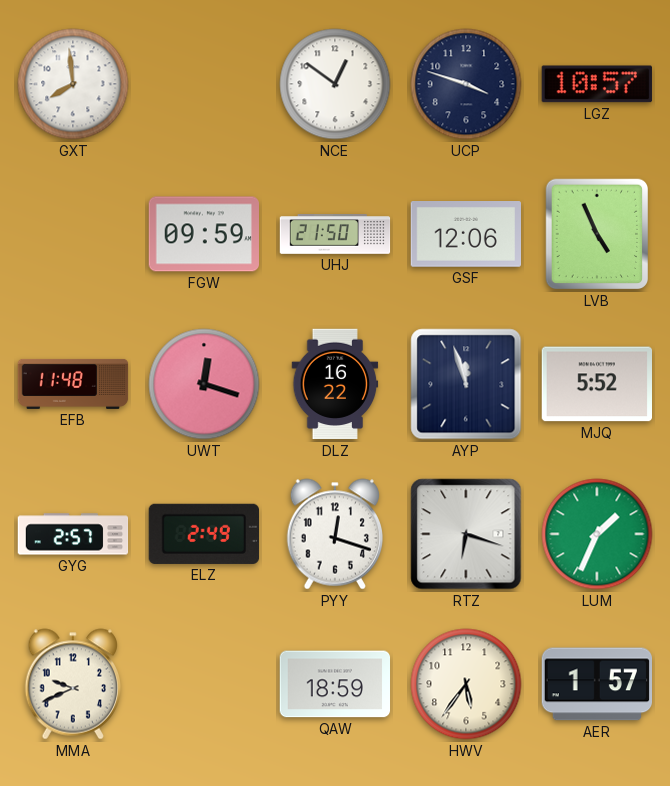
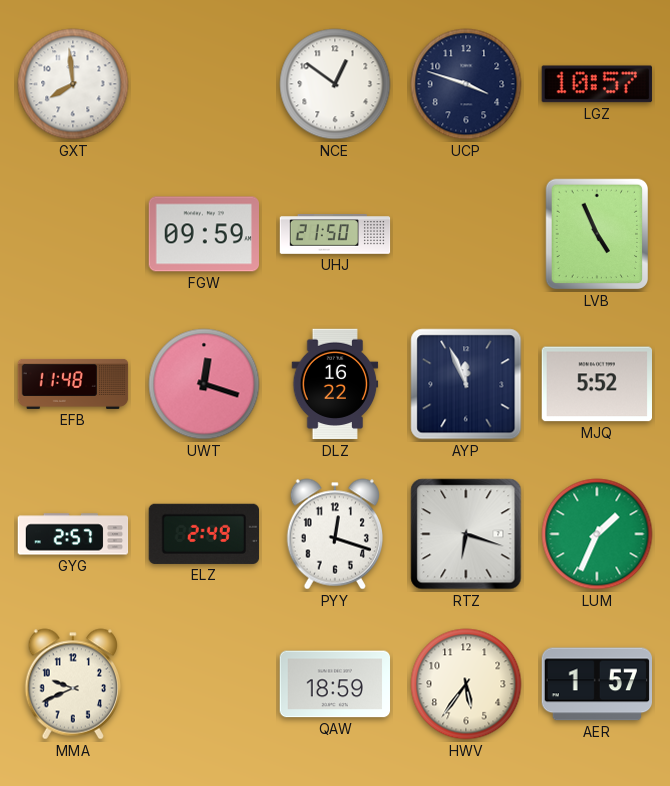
GSF: 12:06 -> none
AYP: 11:57 -> 11:56
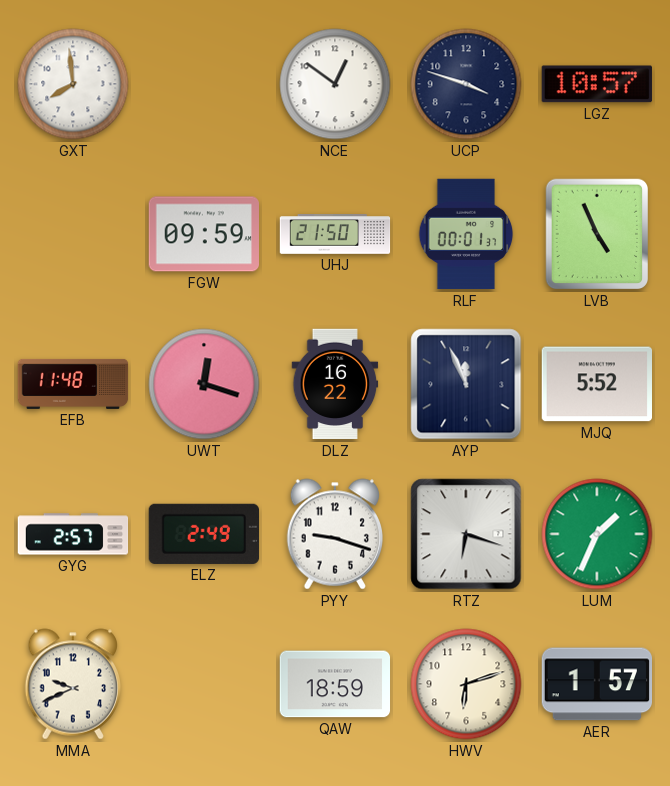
RLF: none -> 00:01
PYY: 12:18 -> 9:18
HWV: 5:36 -> 6:12
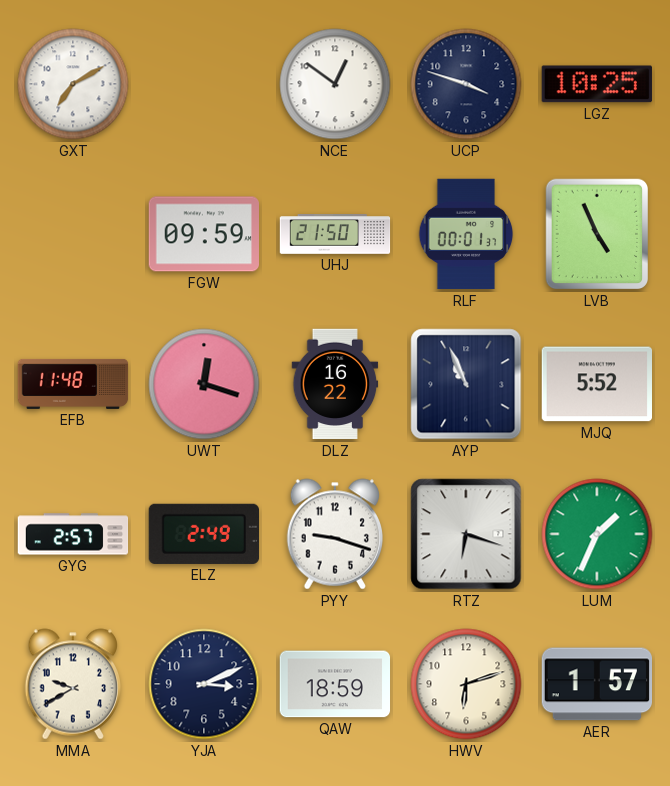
GXT: 7:59 -> 7:10
LGZ: 10:57 -> 10:25
AYP: 11:56 -> 10:56
MMA: 9:41 -> 9:40
YJA: none -> 3:11
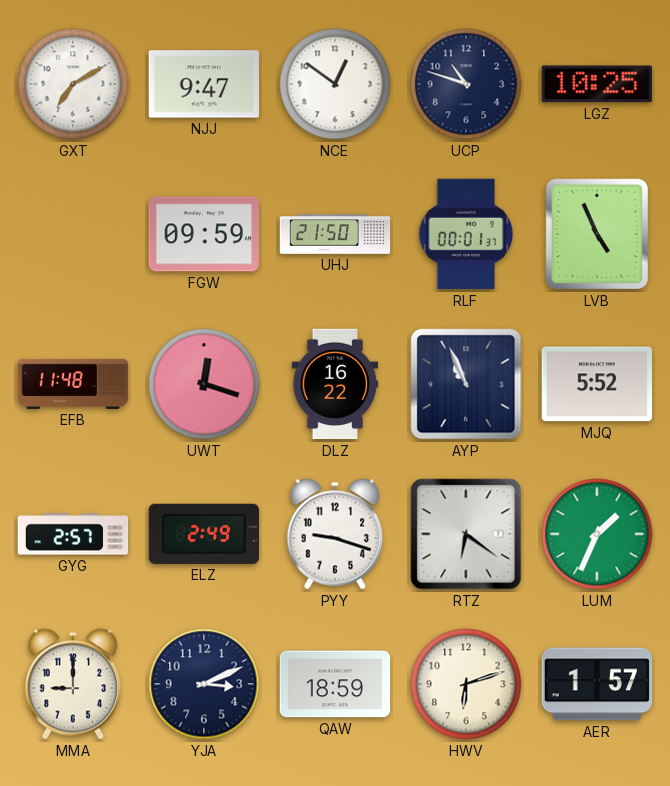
NJJ: none -> 9:47
UCP: 3:48 -> 10:48
RTZ: 6:18 -> 6:21
MMA: 9:40 -> 9:00
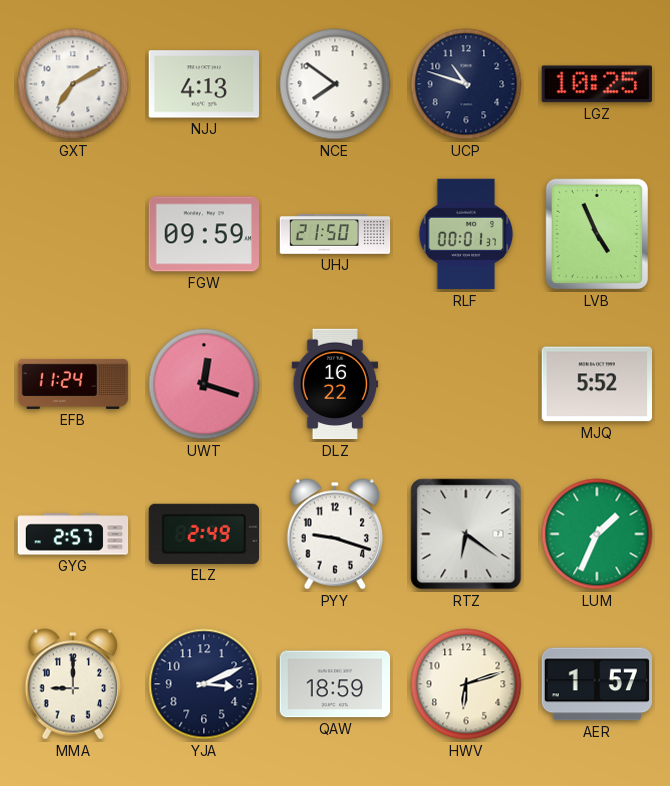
NJJ: 9:47 -> 4:13
NCE: 12:51 -> 7:51
EFB: 11:48 -> 11:24
AYP: 10:56 -> none
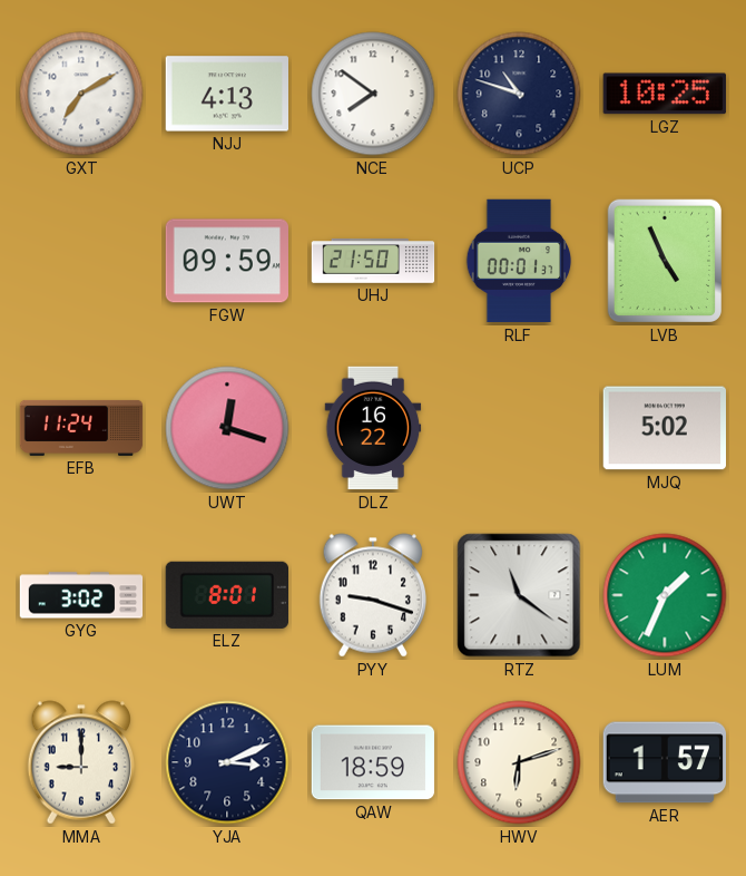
MJQ: 5:52 -> 5:02
GYG: 2:57 -> 3:02
ELZ: 2:49 -> 8:01
RTZ: 6:21 -> 11:21
